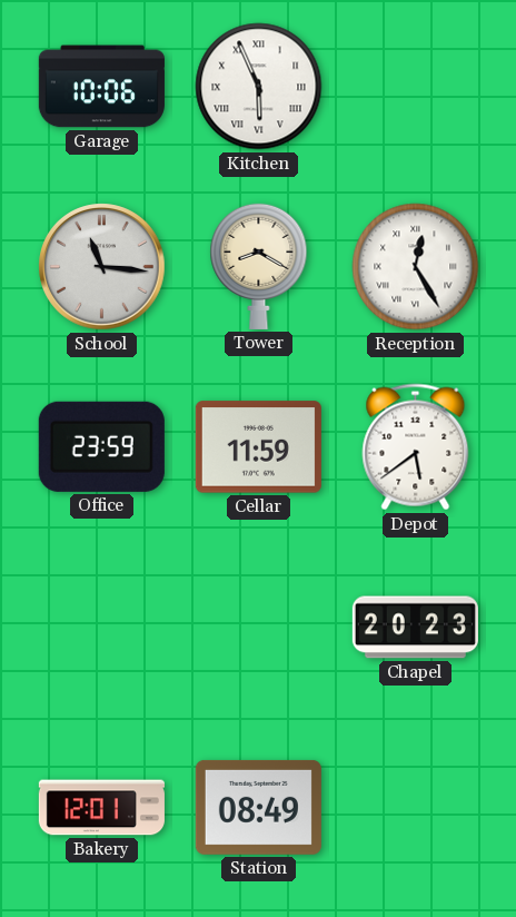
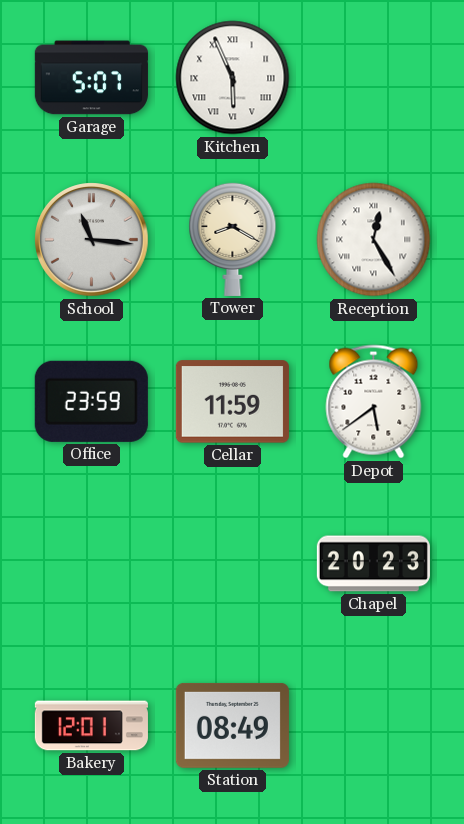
Garage: 10:06 -> 5:07
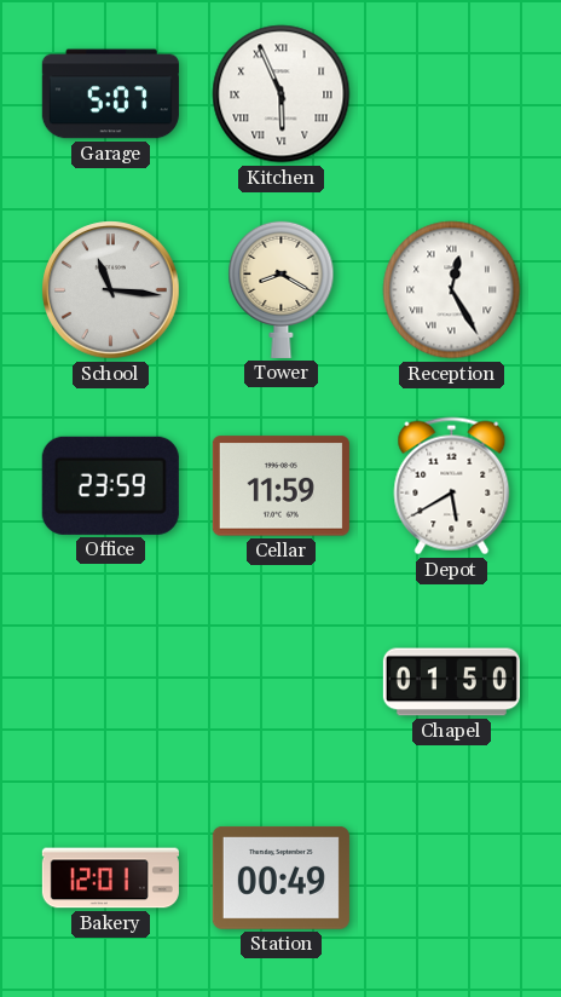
Depot: 5:39 -> 5:40
Chapel: 20:23 -> 01:50
Station: 08:49 -> 00:49
